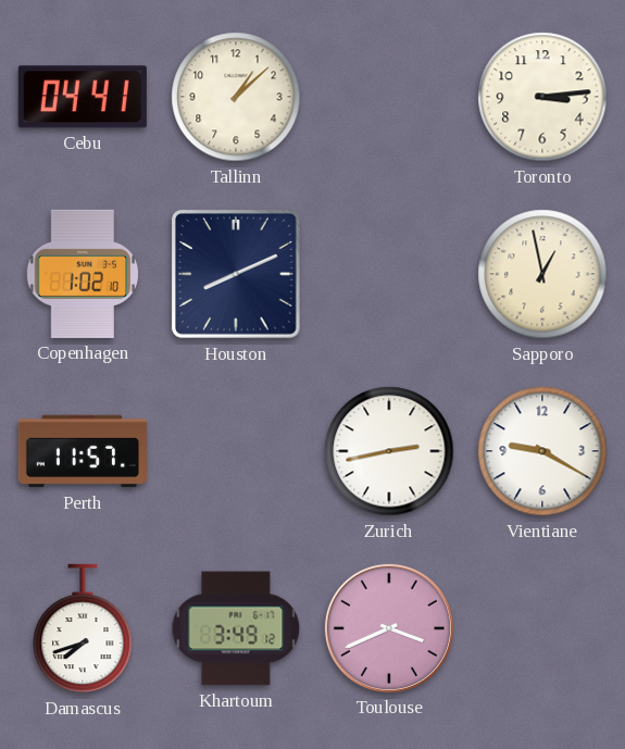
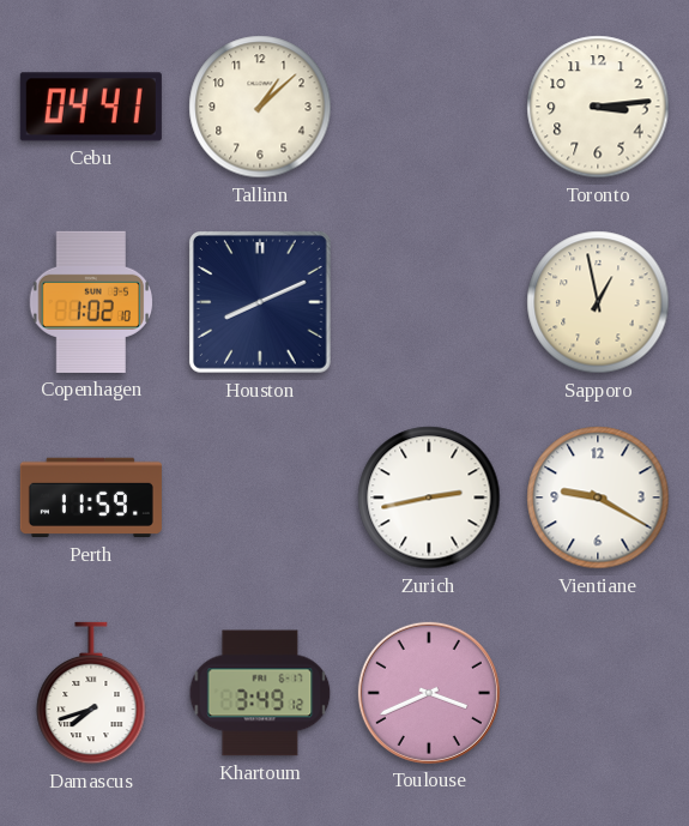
Perth: 11:57 -> 11:59
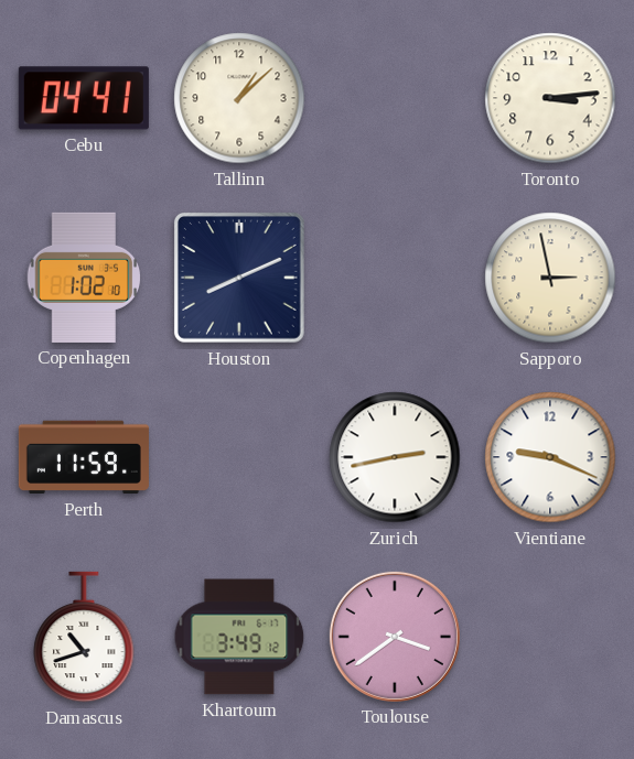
Sapporo: 12:58 -> 2:58
Vientiane: 9:20 -> 9:19
Damascus: 7:42 -> 10:42
Toulouse: 3:41 -> 3:39
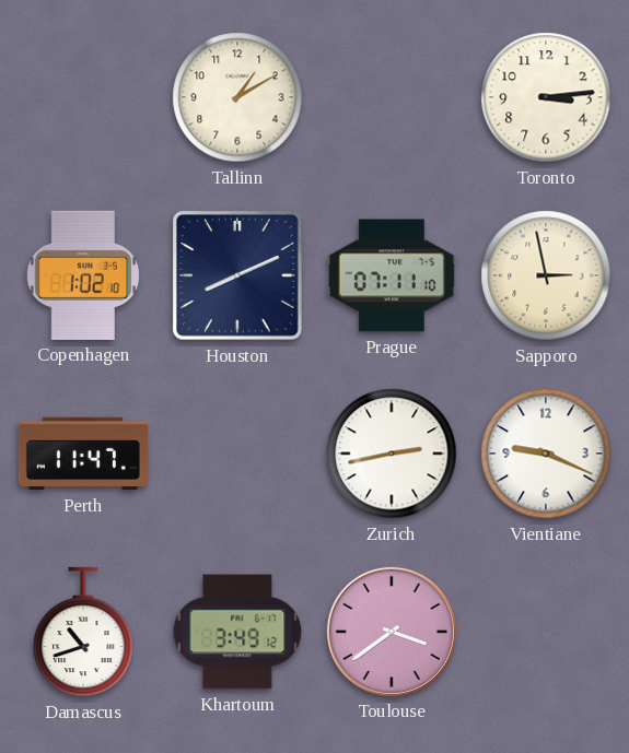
Cebu: 04:41 -> none
Tallinn: 1:08 -> 1:10
Prague: none -> 07:11
Perth: 11:59 -> 11:47
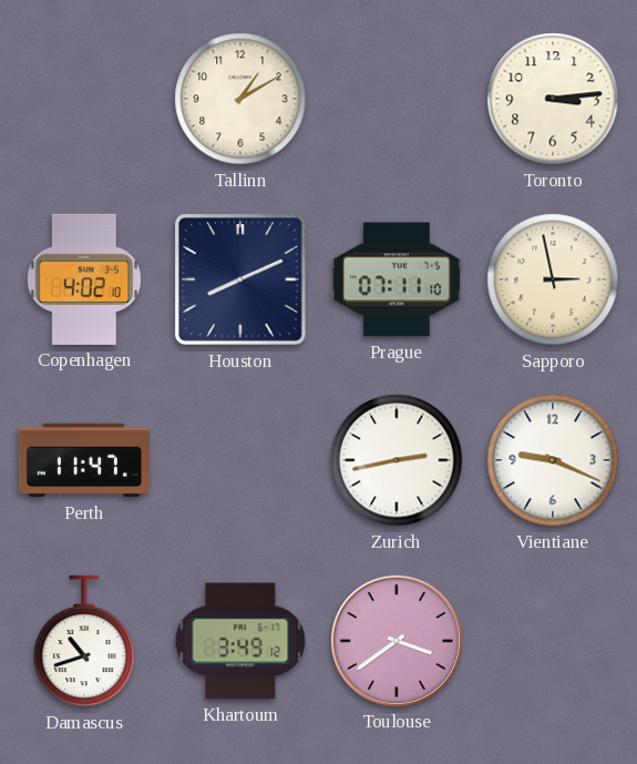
Copenhagen: 1:02 -> 4:02
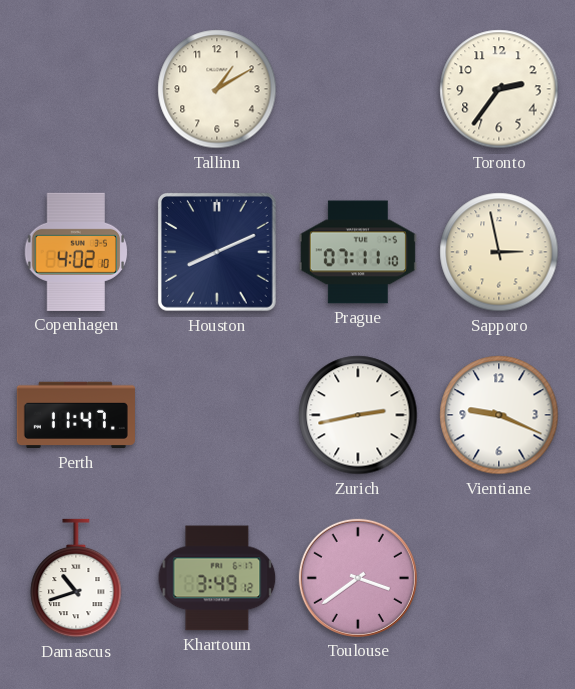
Toronto: 3:14 -> 2:36
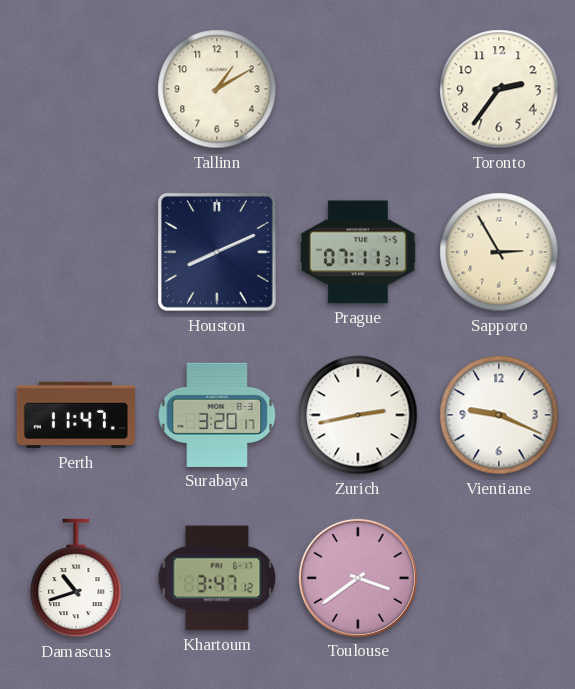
Copenhagen: 4:02 -> none
Prague: 07:11:10 -> 07:11:31
Sapporo: 2:58 -> 2:55
Surabaya: none -> 3:20
Khartoum: 3:49 -> 3:47
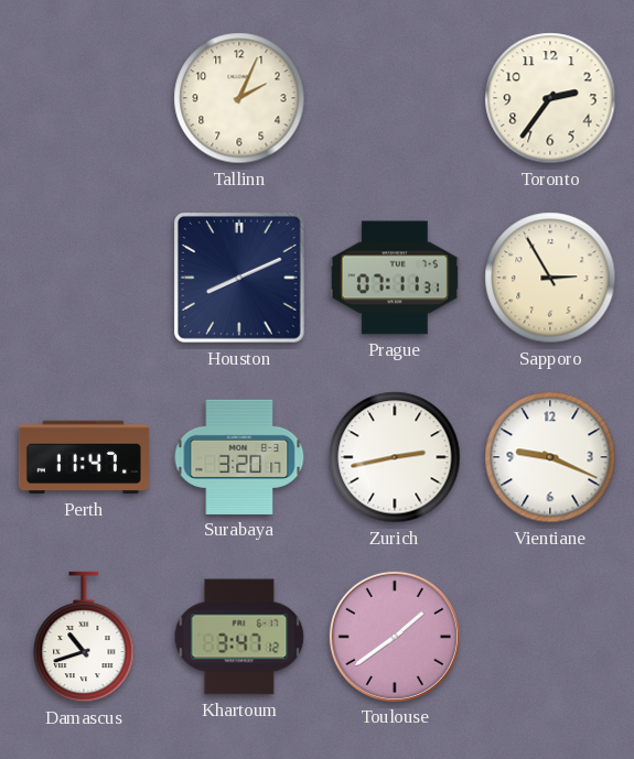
Tallinn: 1:10 -> 2:04
Toulouse: 3:39 -> 1:39
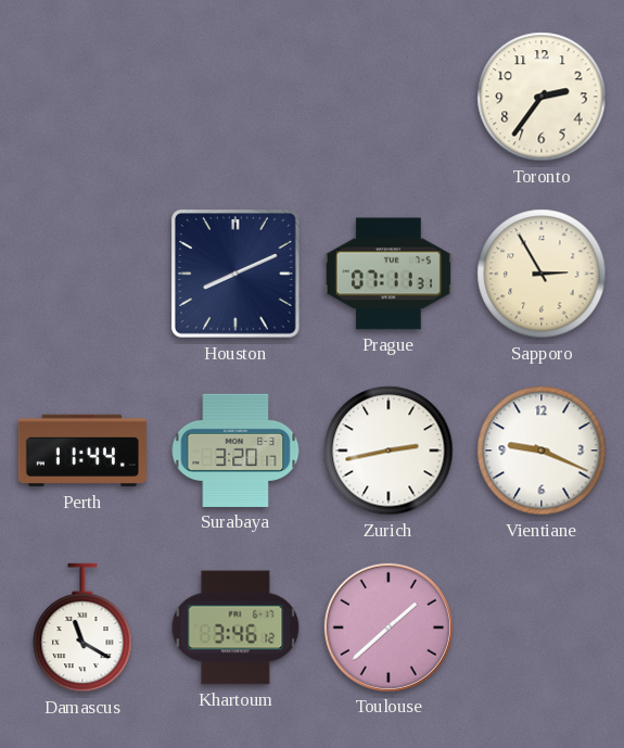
Tallinn: 2:04 -> none
Perth: 11:47 -> 11:44
Damascus: 10:42 -> 11:20
Khartoum: 3:47 -> 3:46
Toulouse: 1:39 -> 1:38
